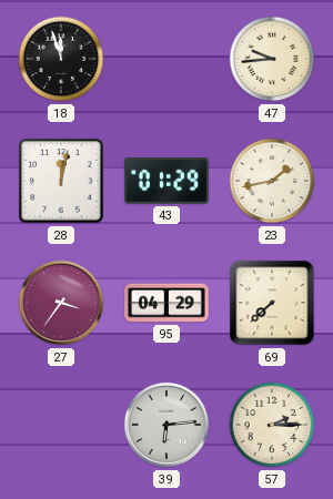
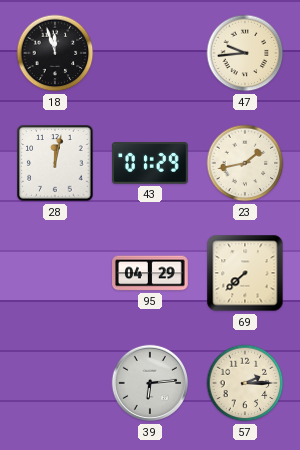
27: 3:36 -> none
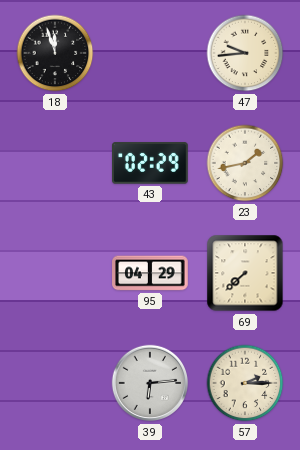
28: 12:02 -> none
43: 01:29 -> 02:29
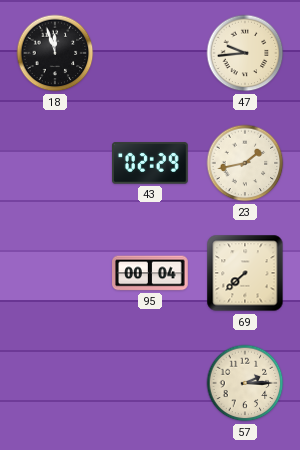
95: 04:29 -> 00:04
39: 6:14 -> none
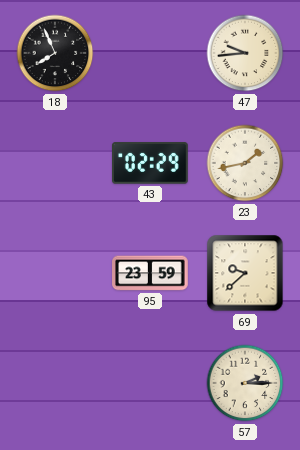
18: 11:57 -> 7:56
95: 00:04 -> 23:59
69: 7:38 -> 9:38
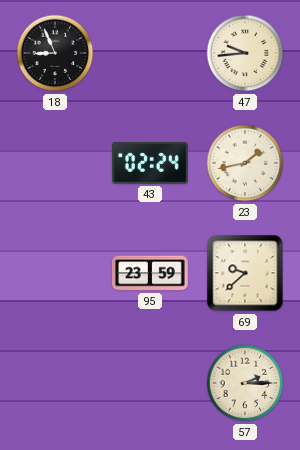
18: 7:56 -> 8:56
43: 02:29 -> 02:24
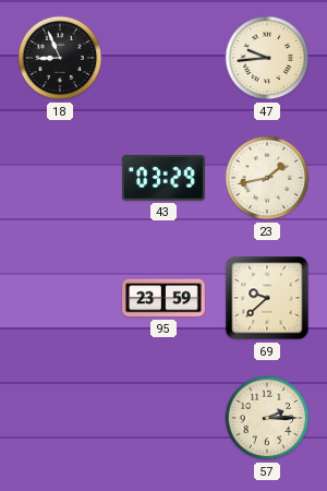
43: 02:24 -> 03:29
